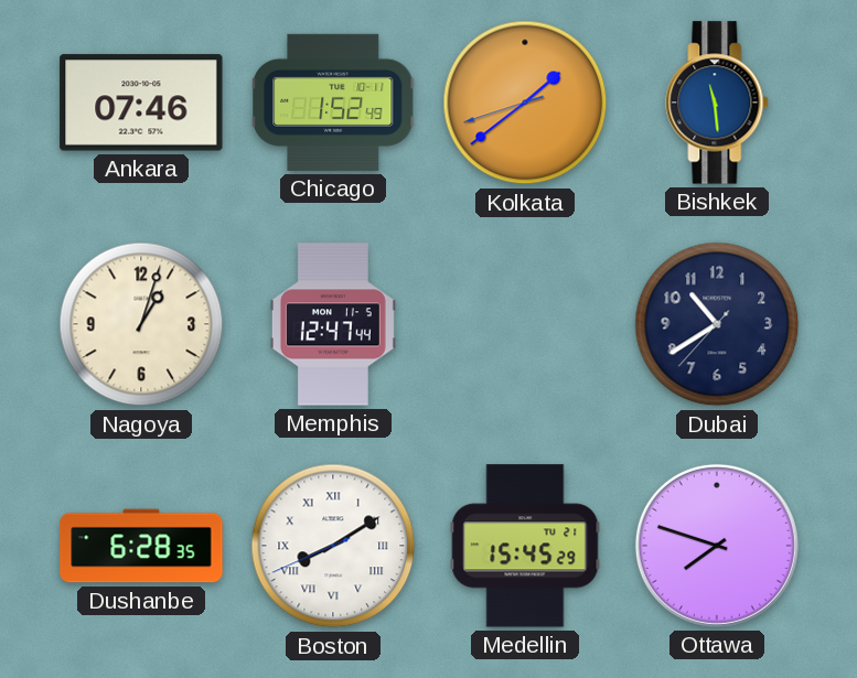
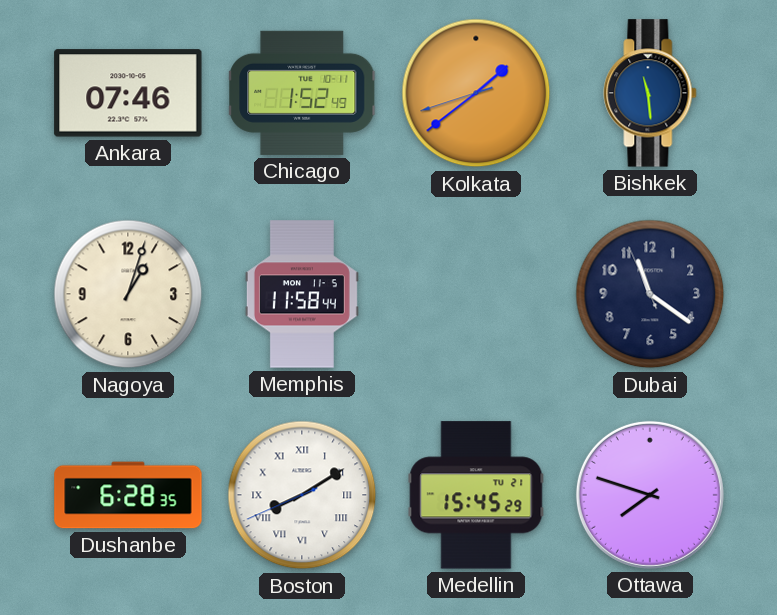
Memphis: 12:47 -> 11:58
Dubai: 10:39 -> 11:20
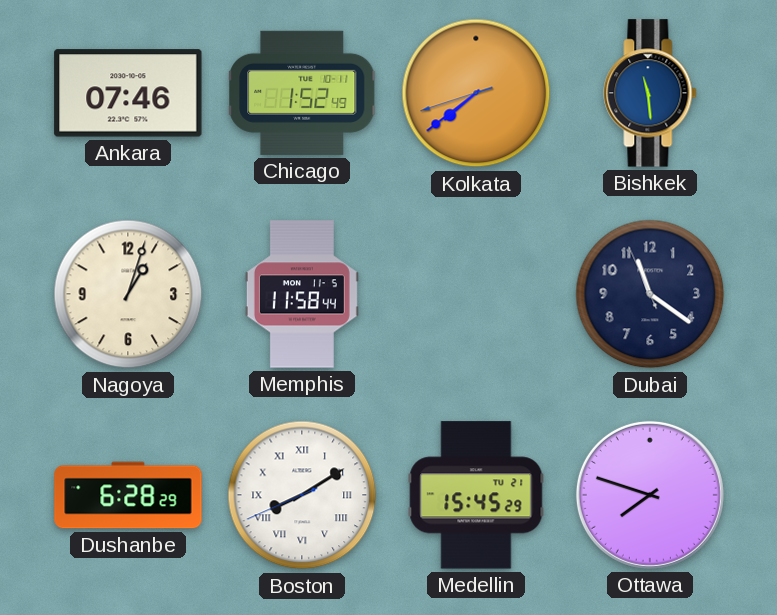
Kolkata: 1:38 -> 7:38
Dushanbe: 6:28:35 -> 6:28:29
